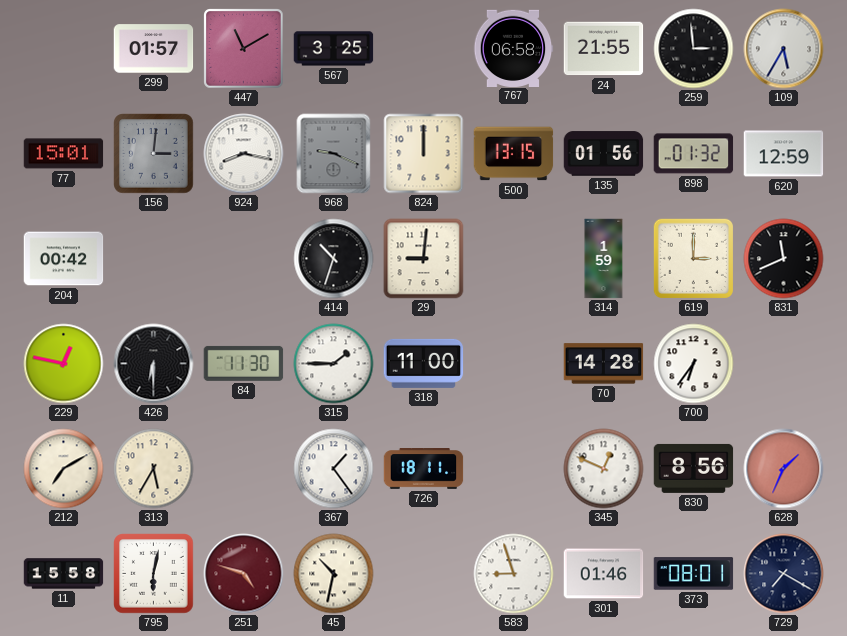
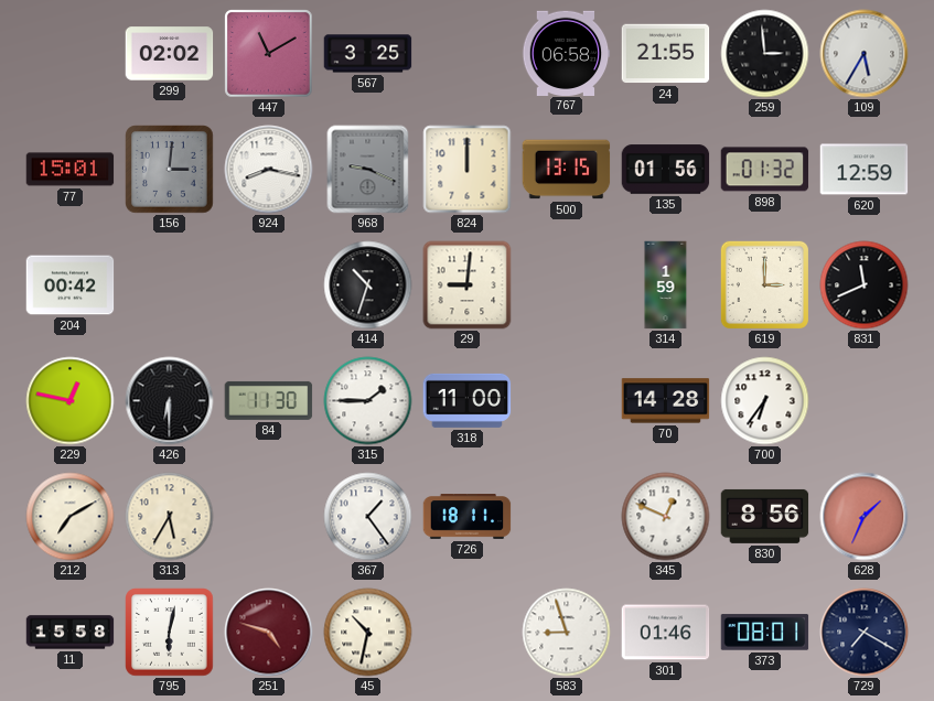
299: 01:57 -> 02:02
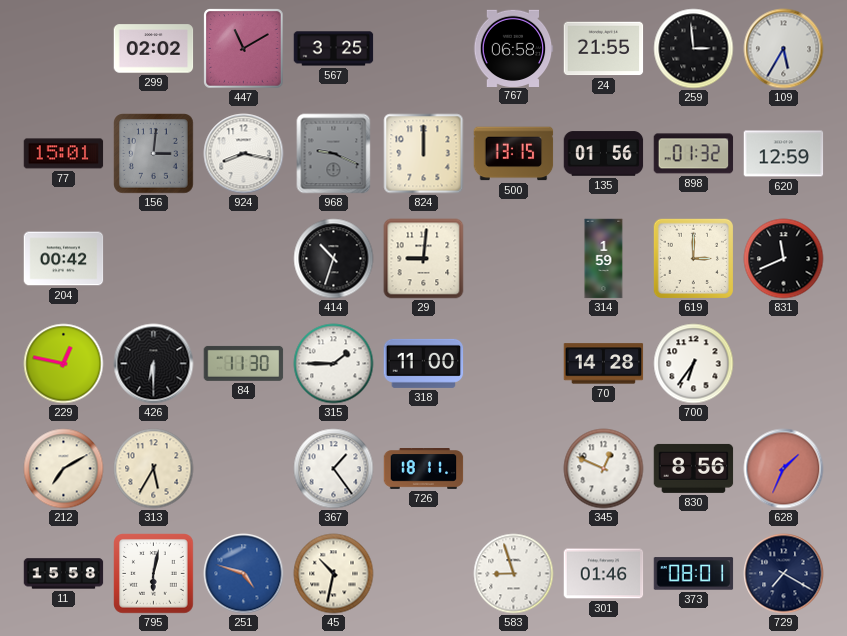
251 dial: burgundy -> blue
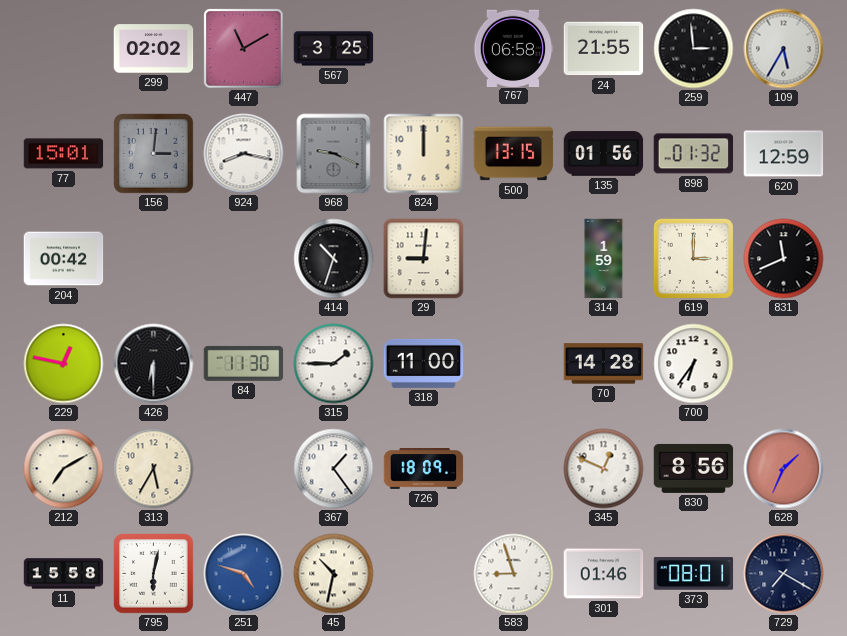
726: 18:11 -> 18:09
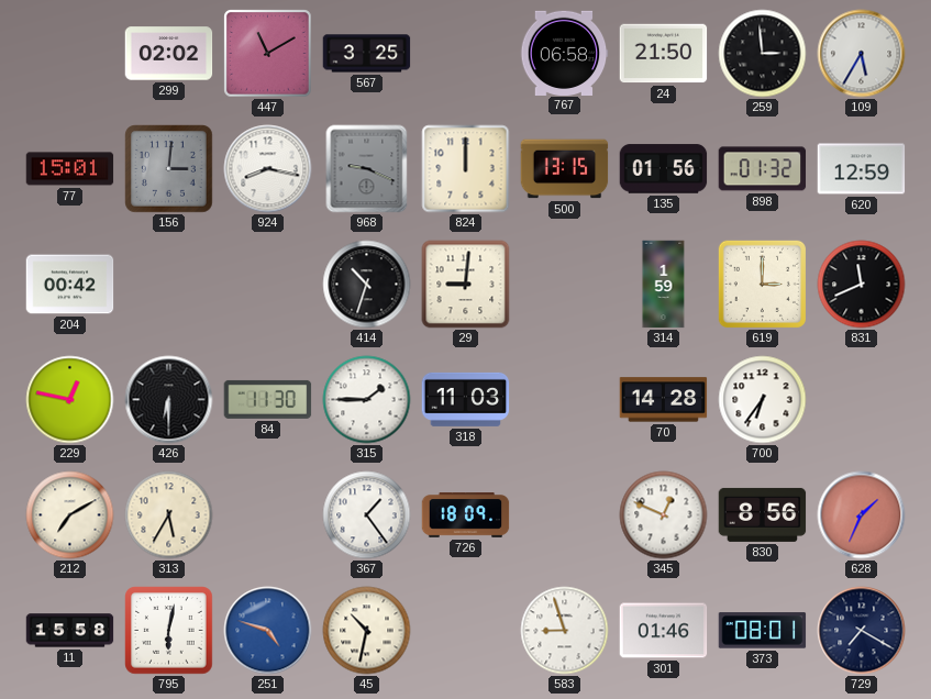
24: 21:55 -> 21:50
318: 11:00 -> 11:03
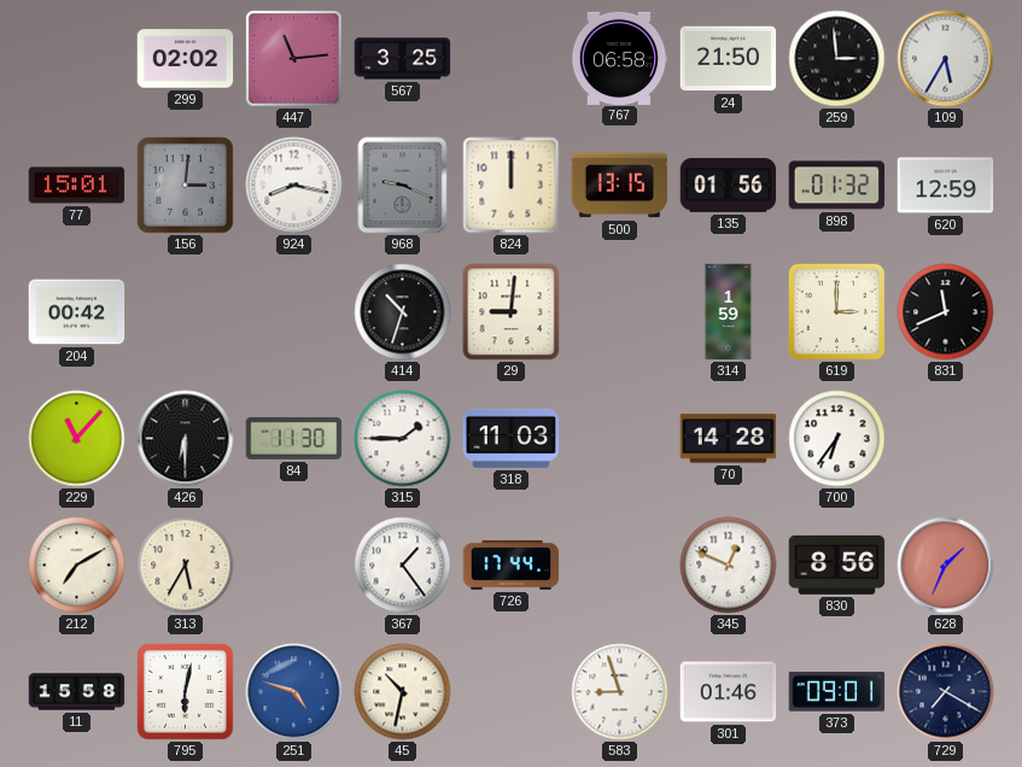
447: 11:10 -> 11:14
229: 12:47 -> 11:07
726: 18:09 -> 17:44
373: 08:01 -> 09:01
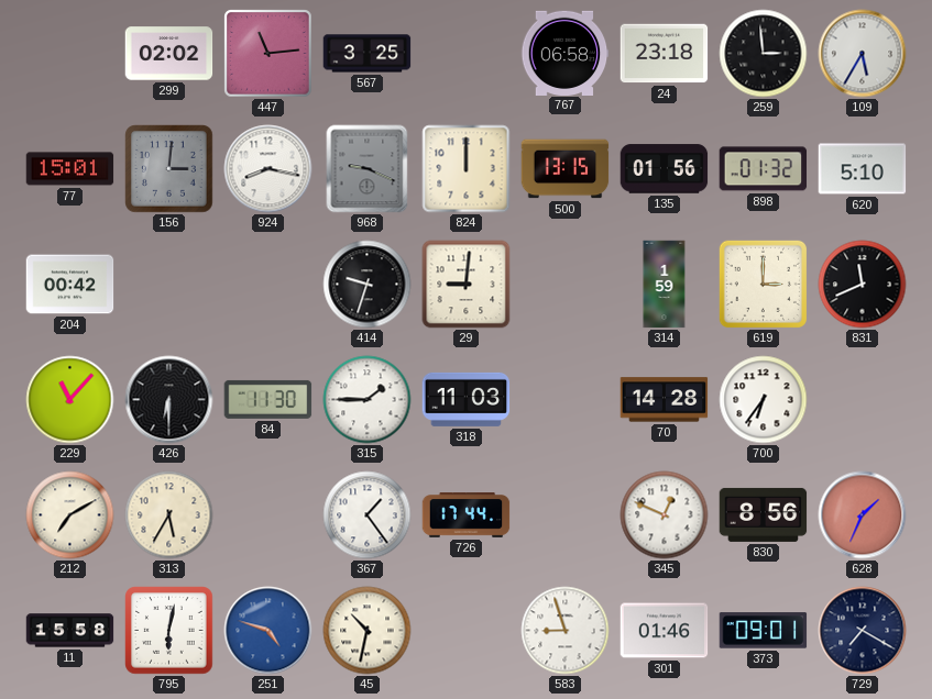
24: 21:50 -> 23:18
620: 12:59 -> 5:10
414: 10:33 -> 9:33
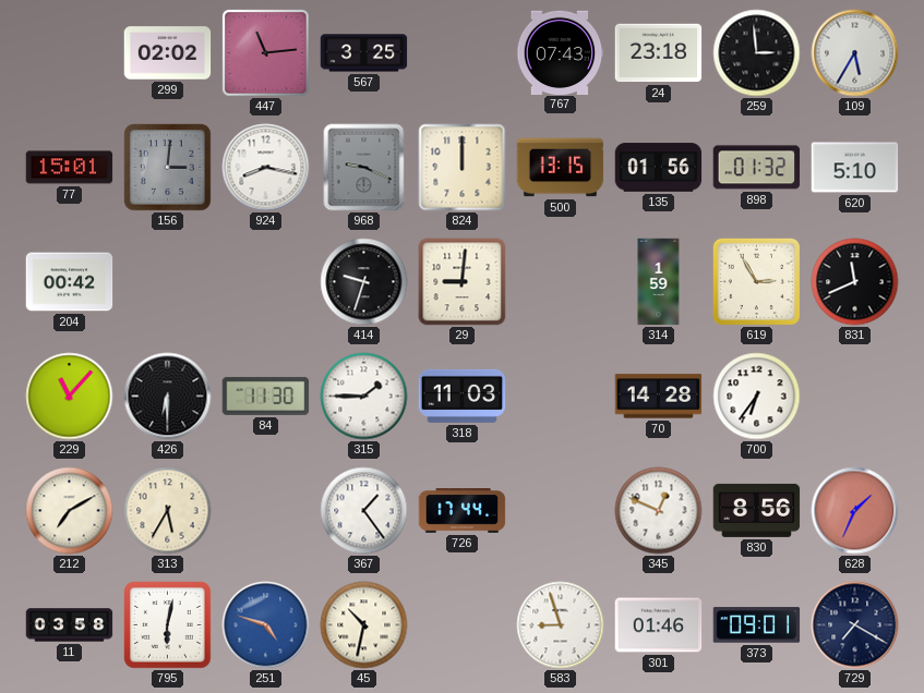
767: 06:58 -> 07:43
619: 3:00 -> 2:55
11: 15:58 -> 03:58
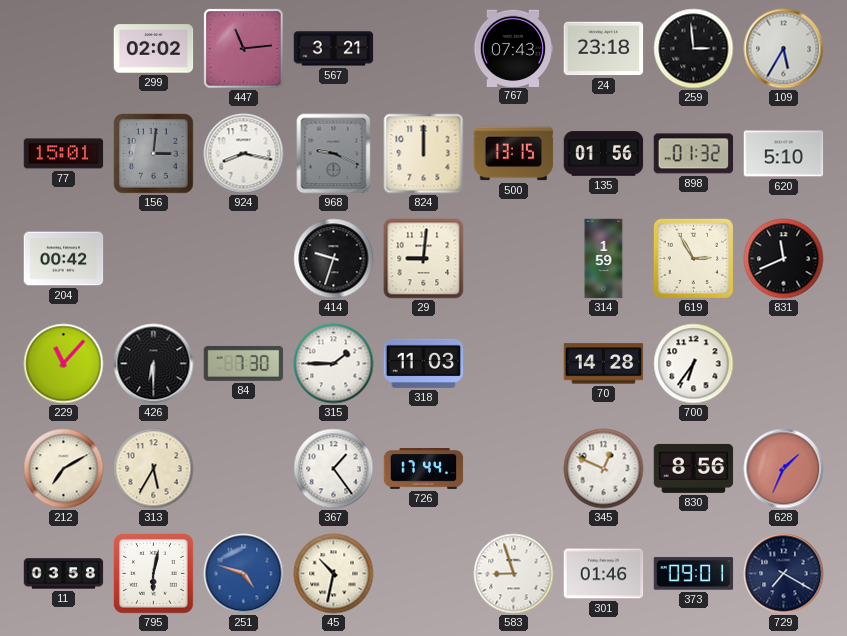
567: 3:25 -> 3:21
84: 11:30 -> 7:30
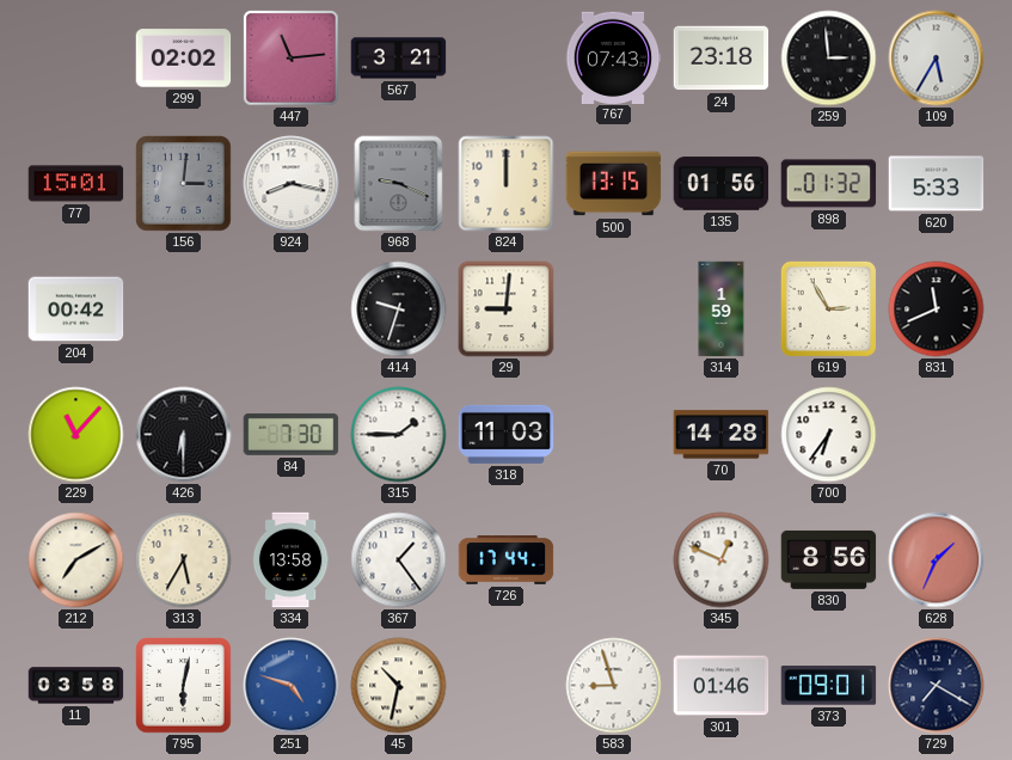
620: 5:10 -> 5:33
334: none -> 13:58
